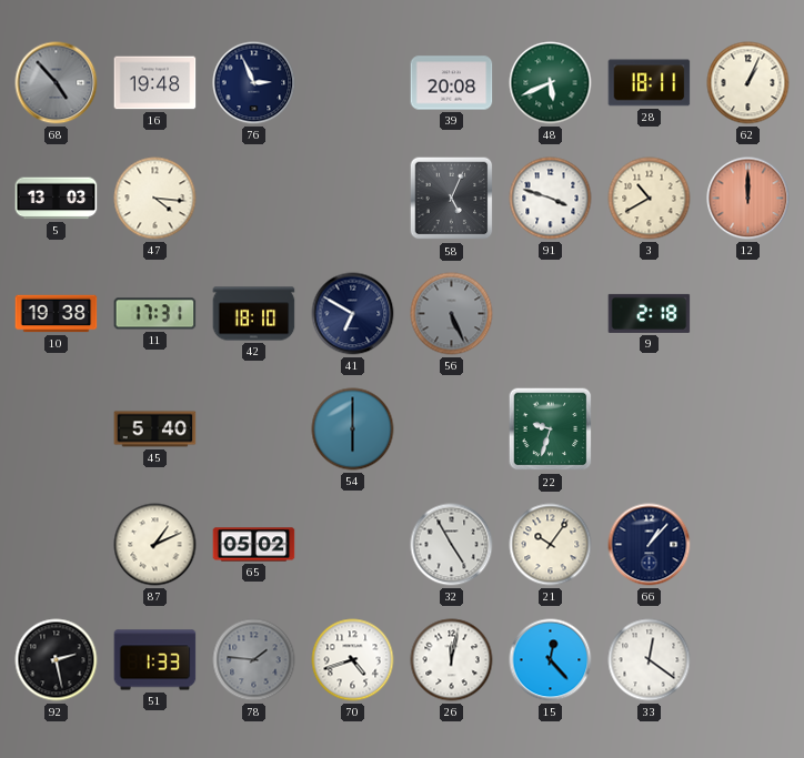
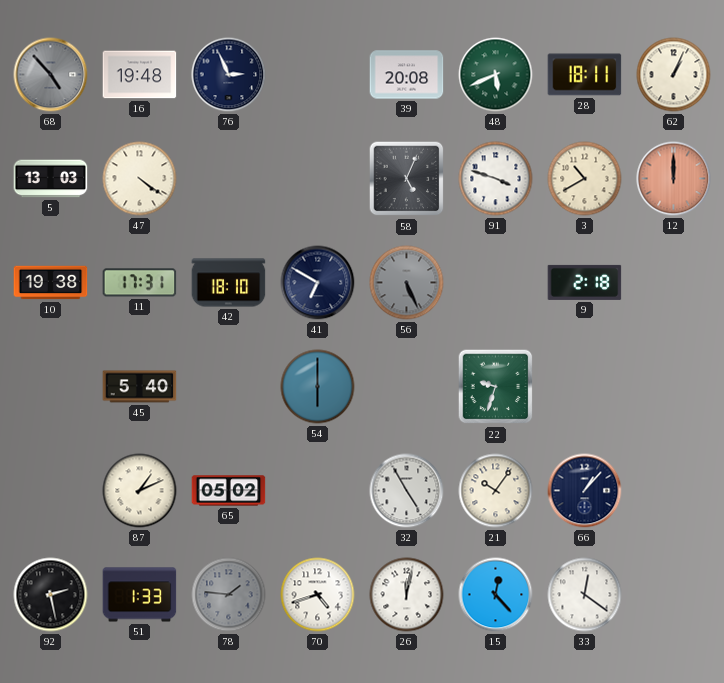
47: 4:16 -> 4:21
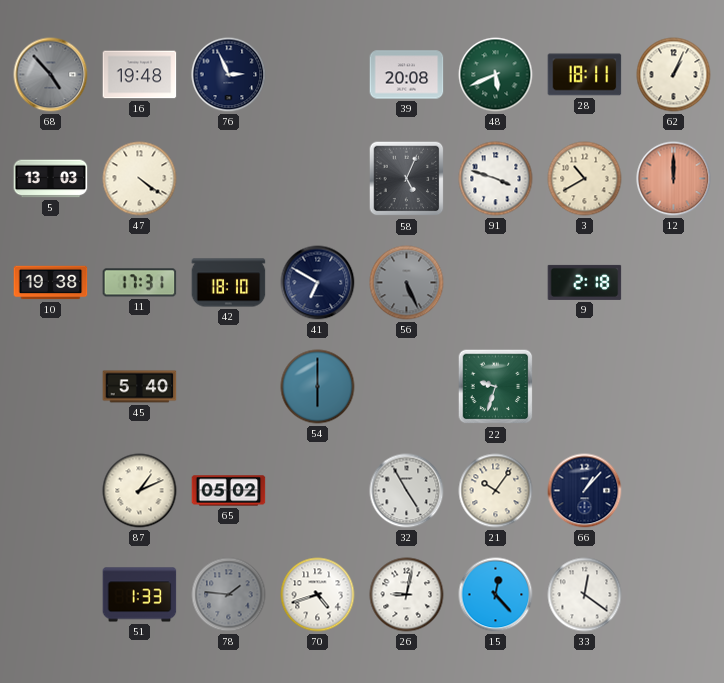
92: 2:28 -> none
26: 12:02 -> 9:02
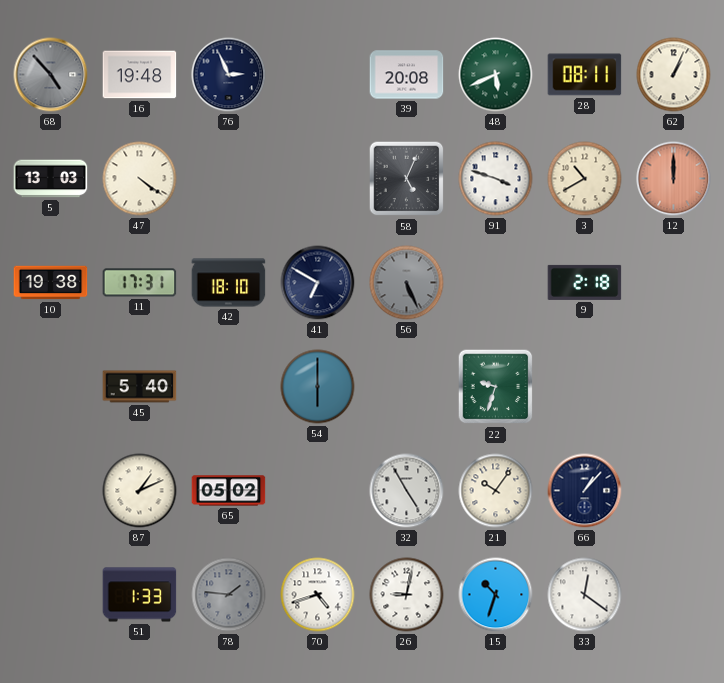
28: 18:11 -> 08:11
15: 12:23 -> 10:33
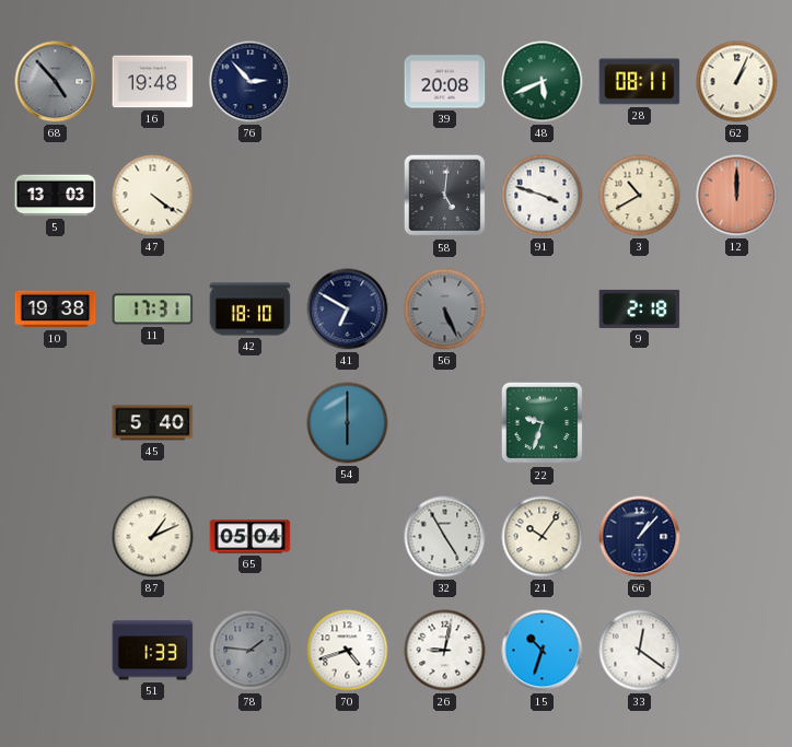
76: 2:56 -> 2:53
58: 5:04 -> 5:01
65: 05:02 -> 05:04
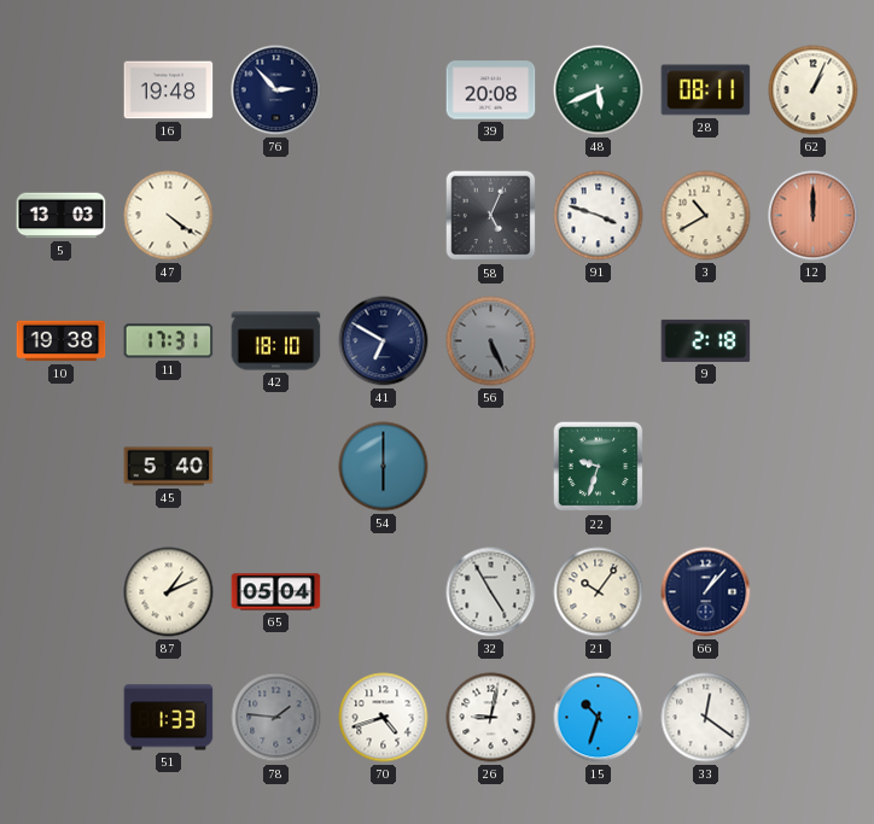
68: 4:53 -> none
58: 5:01 -> 5:04
